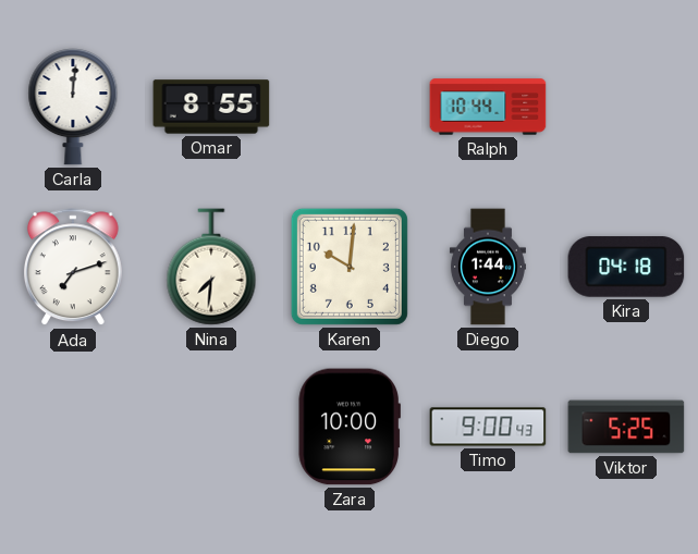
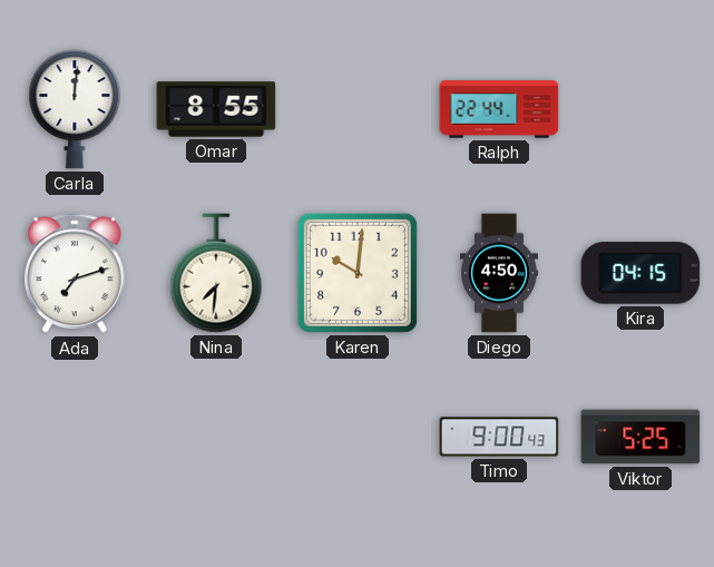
Ralph: 10:44 -> 22:44
Diego: 1:44 -> 4:50
Kira: 04:18 -> 04:15
Zara: 10:00 -> none
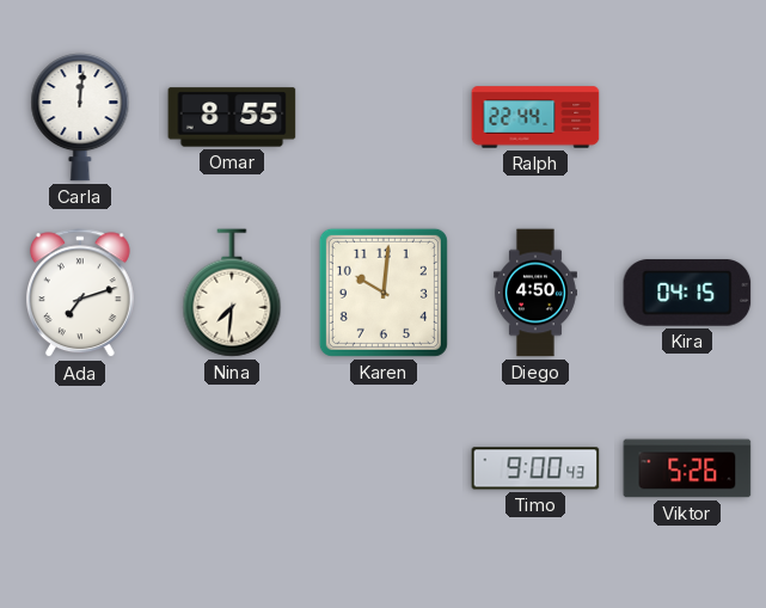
Viktor: 5:25 -> 5:26
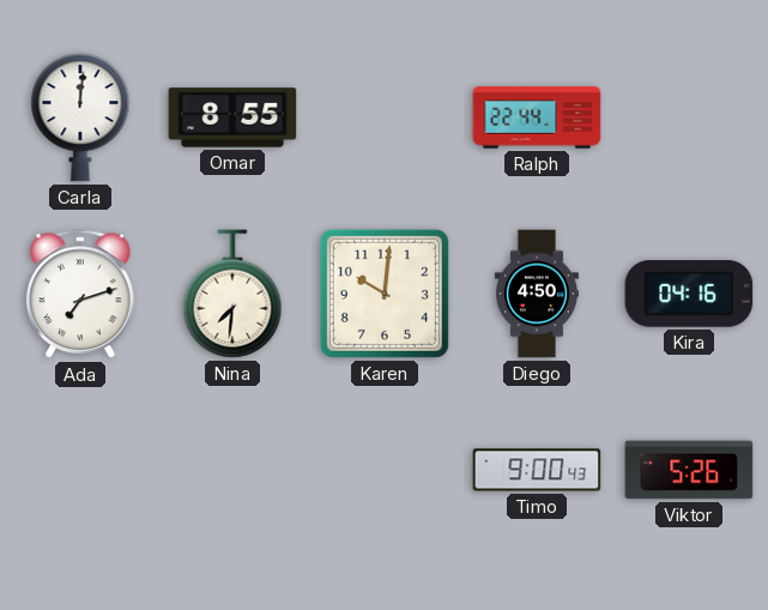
Kira: 04:15 -> 04:16
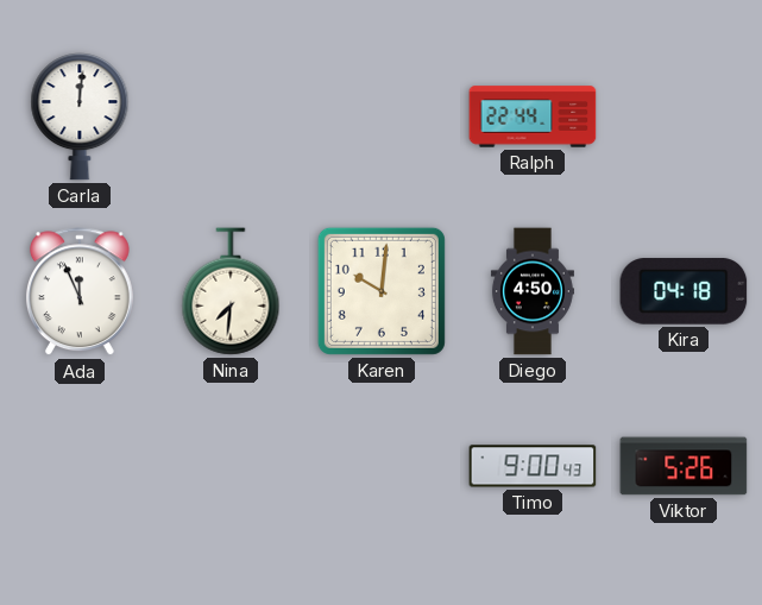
Omar: 8:55 -> none
Ada: 7:12 -> 11:56
Kira: 04:16 -> 04:18
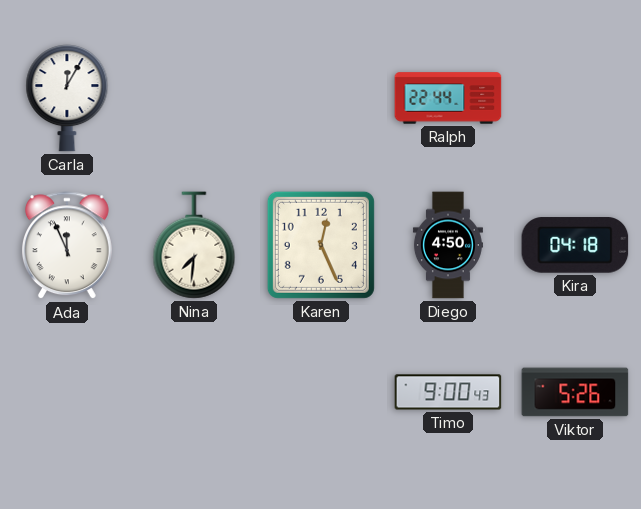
Carla: 12:01 -> 12:05
Karen: 10:01 -> 12:26
